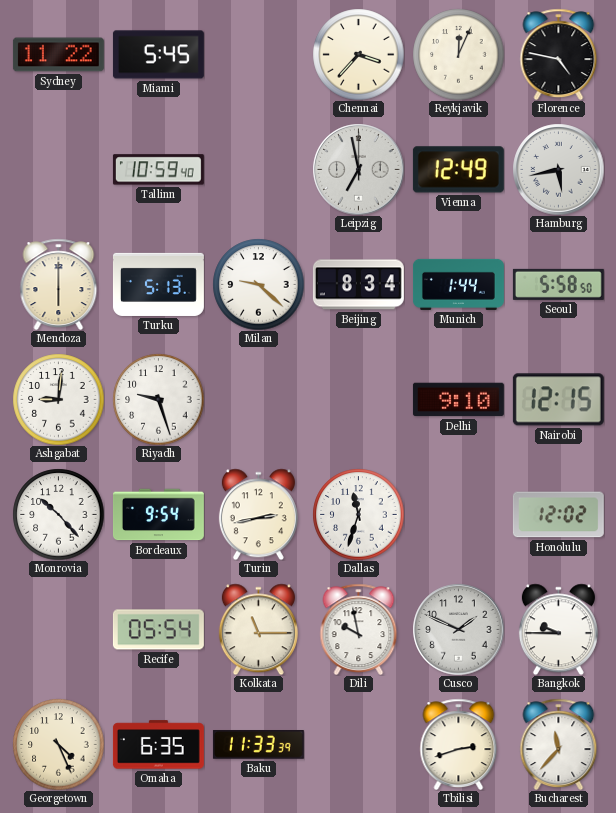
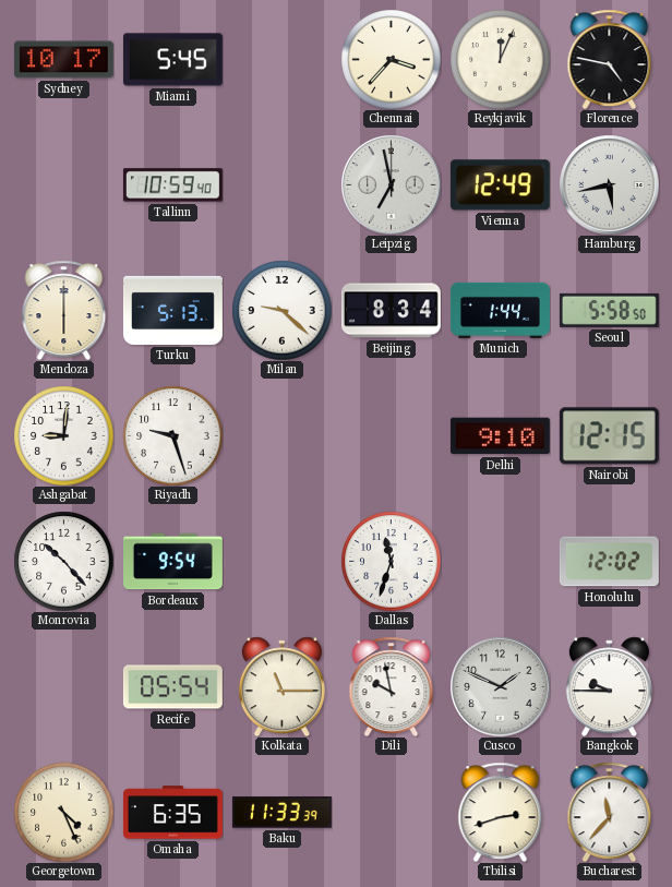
Sydney: 11:22 -> 10:17
Turin: 2:43 -> none
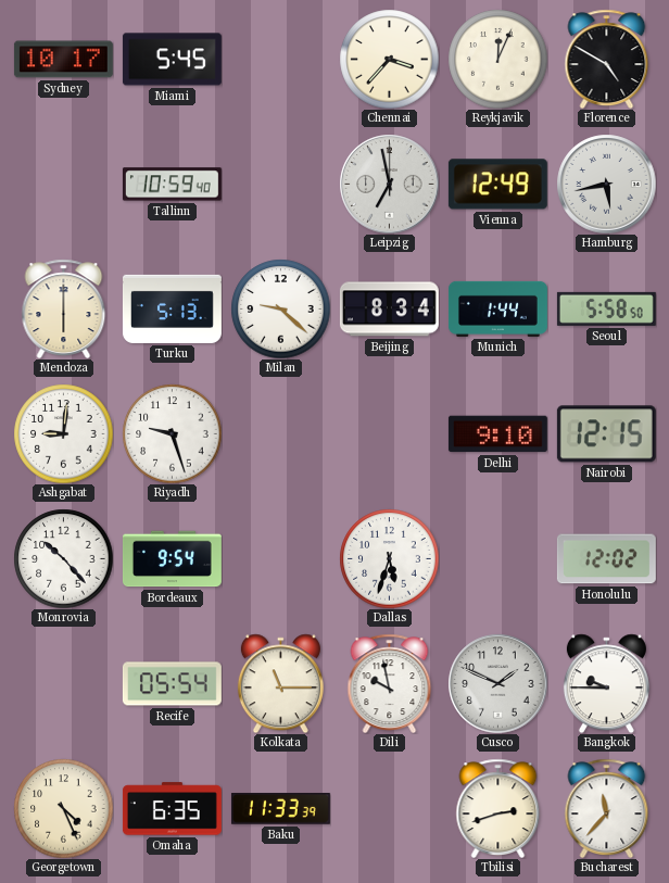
Florence: 4:47 -> 4:50
Dallas: 11:33 -> 5:33
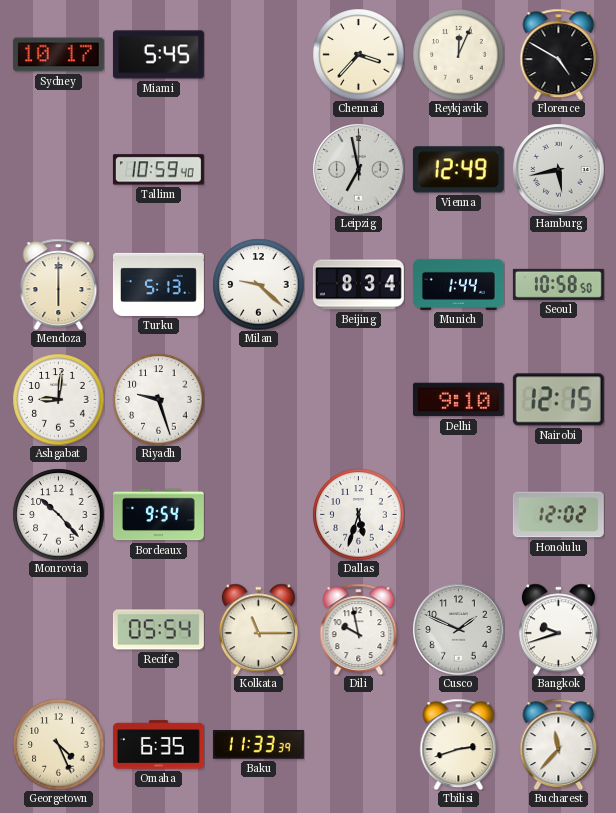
Seoul: 5:58 -> 10:58
Bangkok: 9:45 -> 9:42
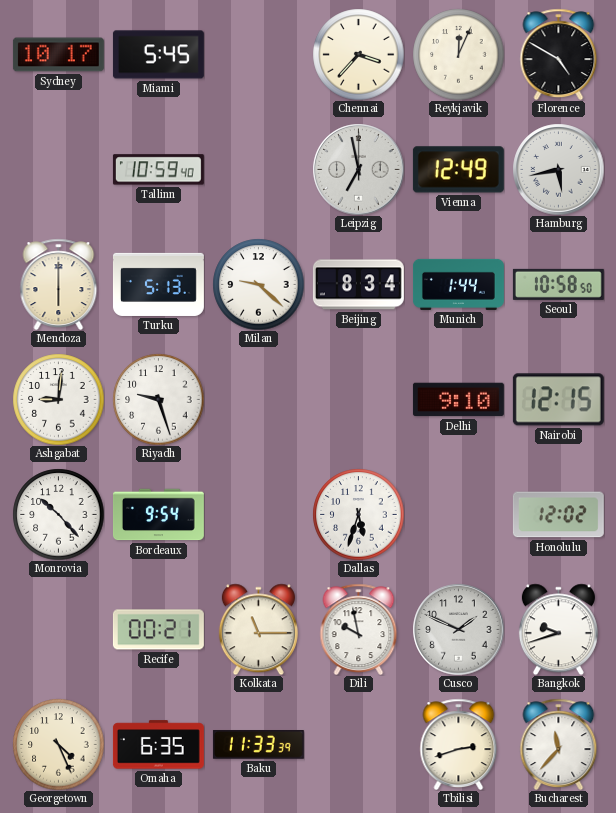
Recife: 05:54 -> 00:21
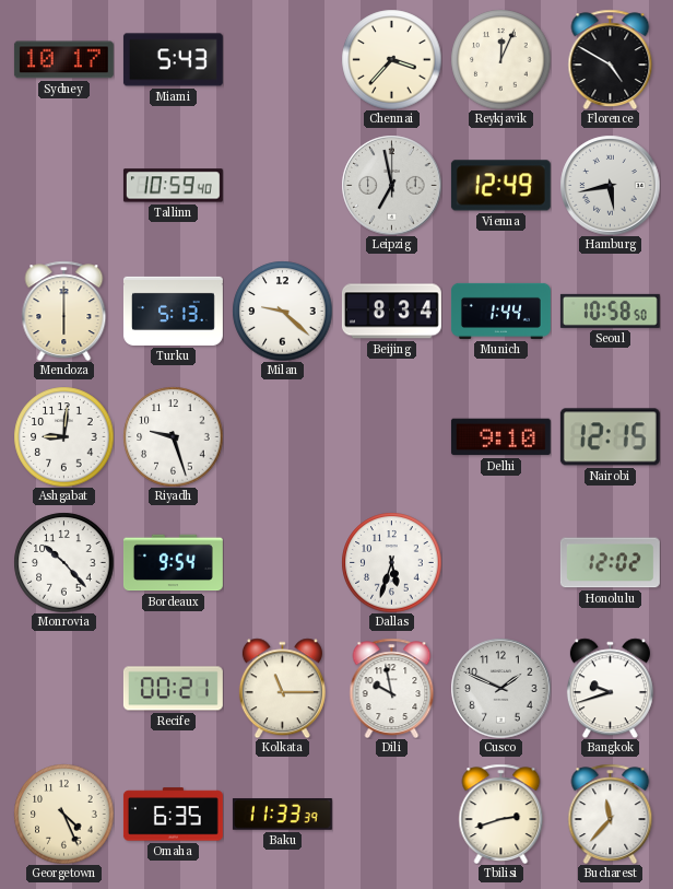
Miami: 5:45 -> 5:43
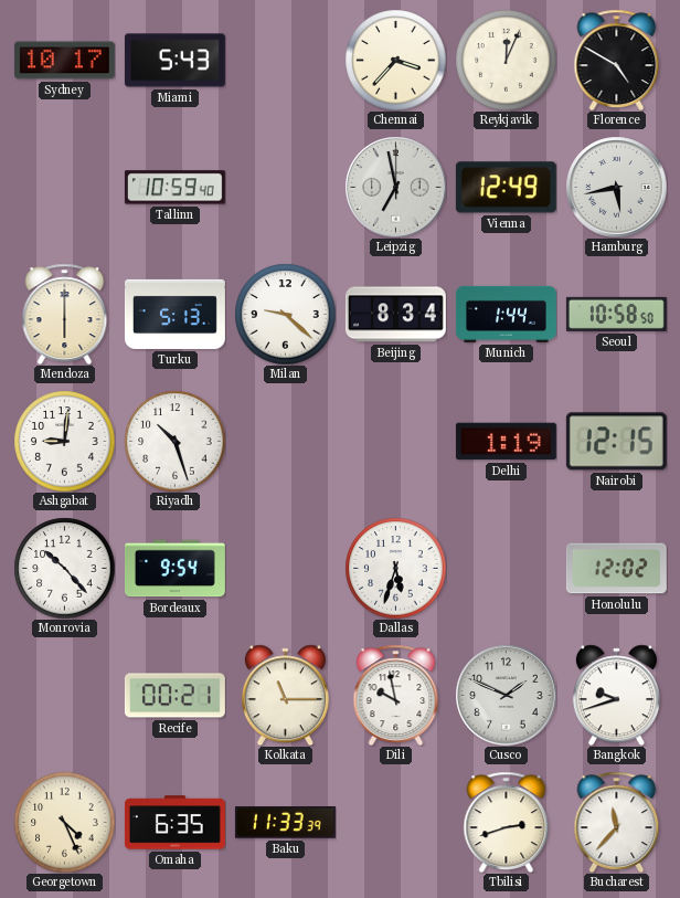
Riyadh: 9:27 -> 10:27
Delhi: 9:10 -> 1:19
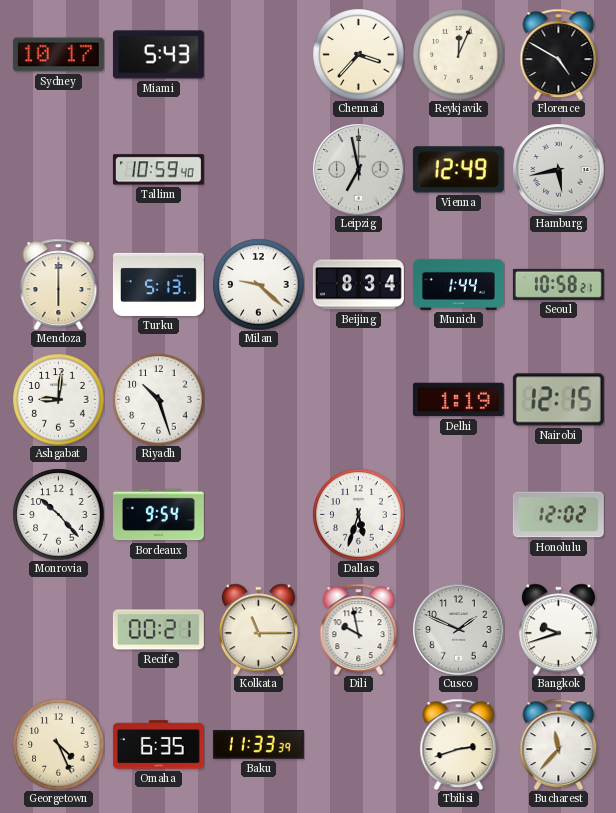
Seoul: 10:58:50 -> 10:58:21
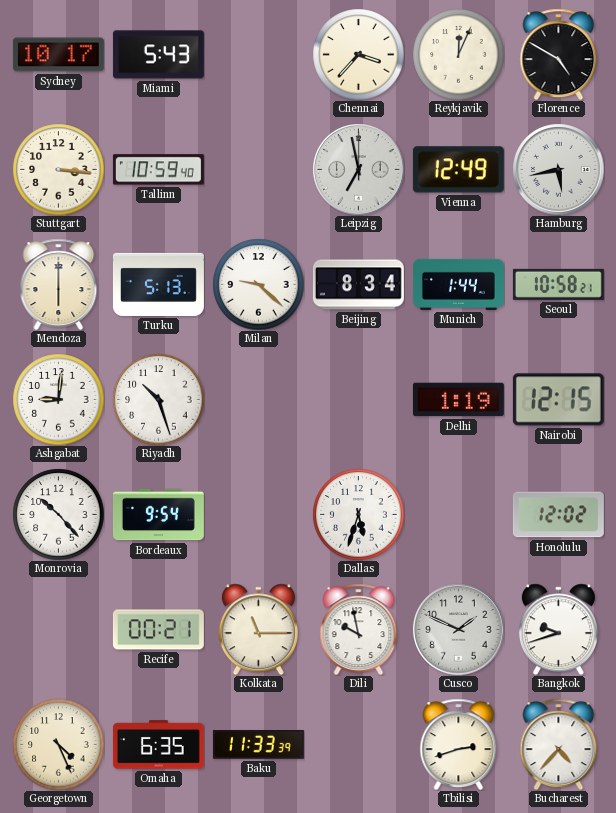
Stuttgart: none -> 3:16
Bucharest: 11:37 -> 4:37
